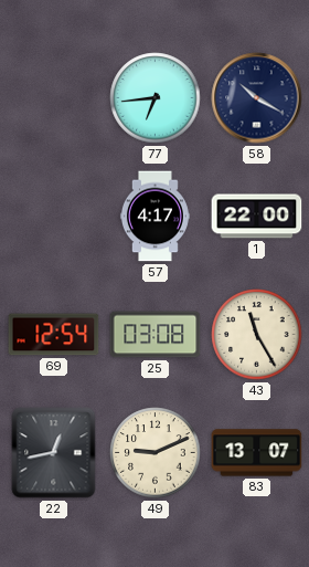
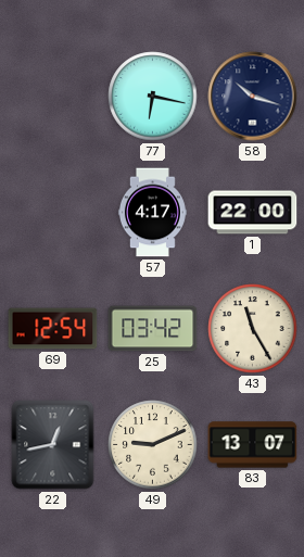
77: 6:44 -> 6:17
58: 10:20 -> 10:18
25: 03:08 -> 03:42
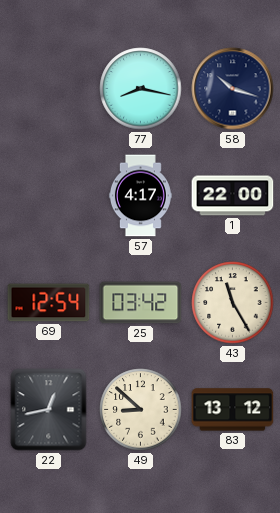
77: 6:17 -> 8:17
49: 9:11 -> 8:52
83: 13:07 -> 13:12
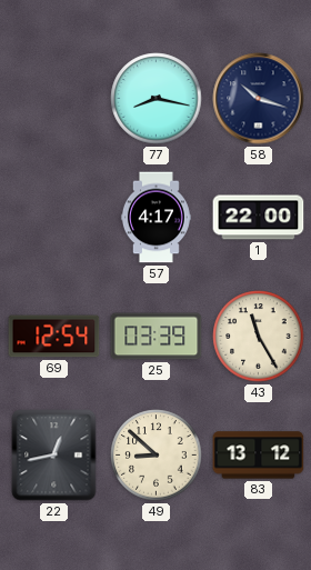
25: 03:42 -> 03:39
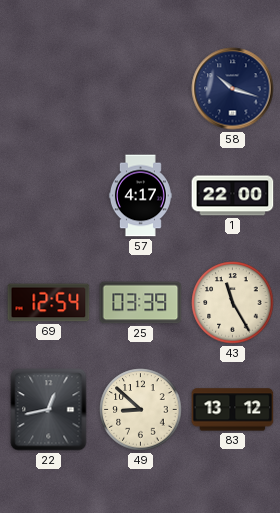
77: 8:17 -> none
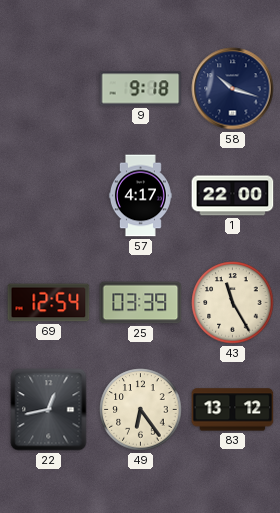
9: none -> 9:18
49: 8:52 -> 6:24
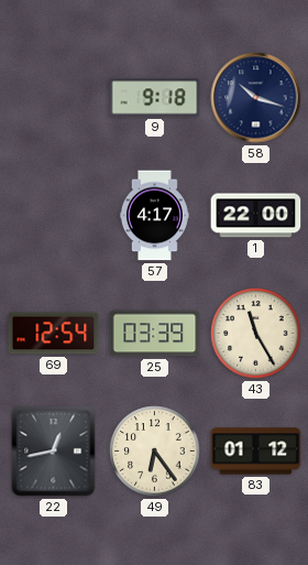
83: 13:12 -> 01:12
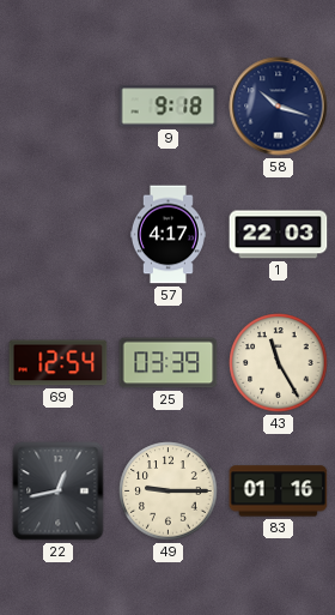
1: 22:00 -> 22:03
49: 6:24 -> 9:15
83: 01:12 -> 01:16
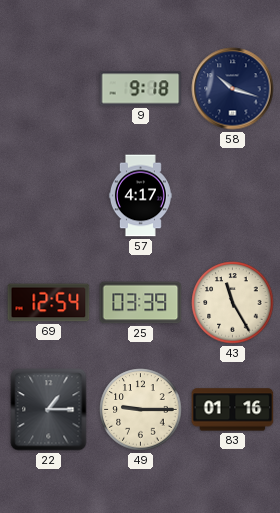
1: 22:03 -> none
22: 12:43 -> 1:15
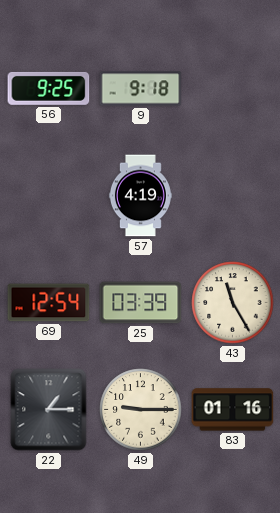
56: none -> 9:25
58: 10:18 -> none
57: 4:17 -> 4:19
